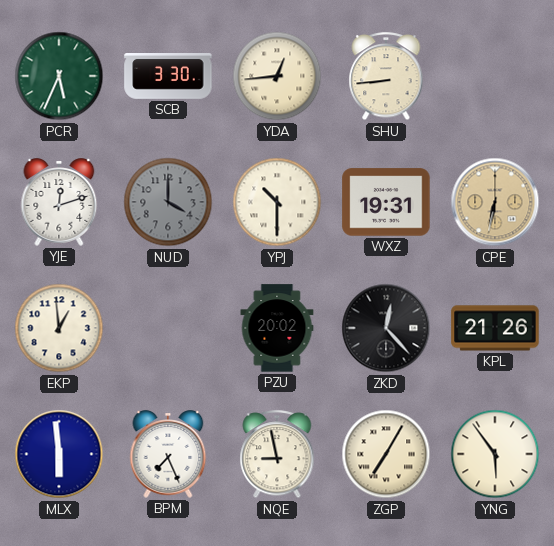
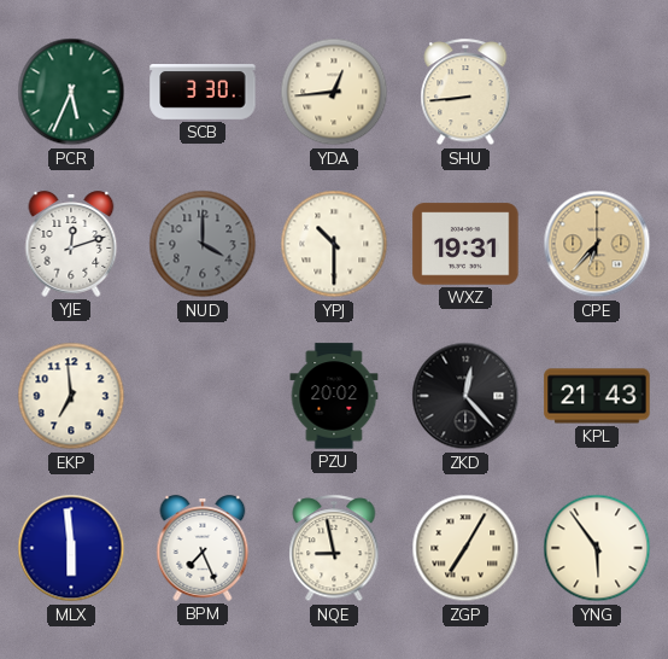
CPE: 6:32 -> 6:37
EKP: 12:59 -> 6:59
KPL: 21:26 -> 21:43
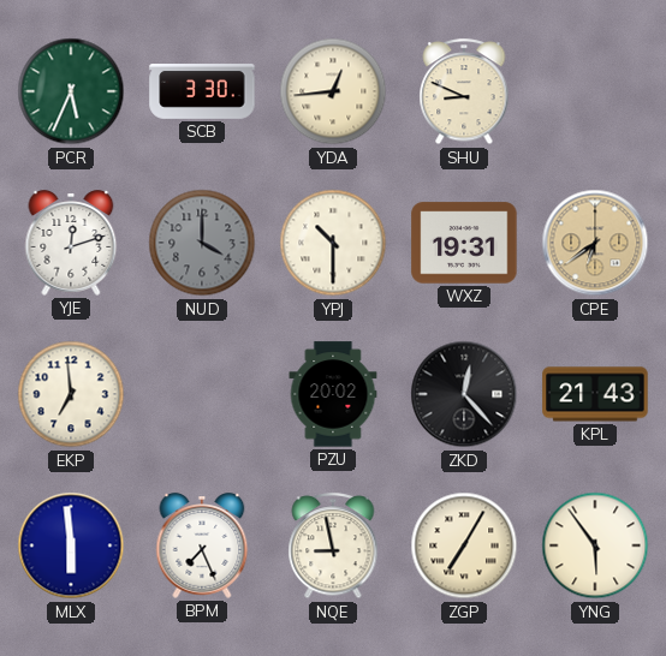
SHU: 8:44 -> 8:49
CPE: 6:37 -> 6:39
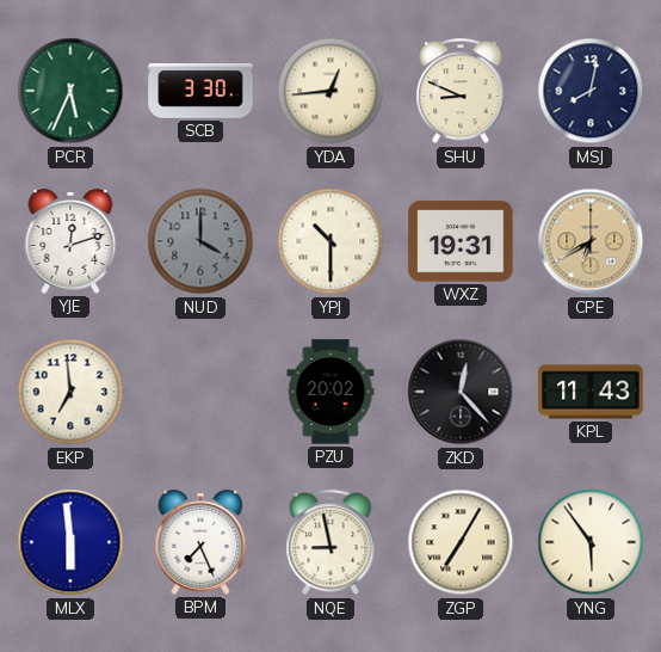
MSJ: none -> 8:02
CPE: 6:39 -> 6:40
KPL: 21:43 -> 11:43
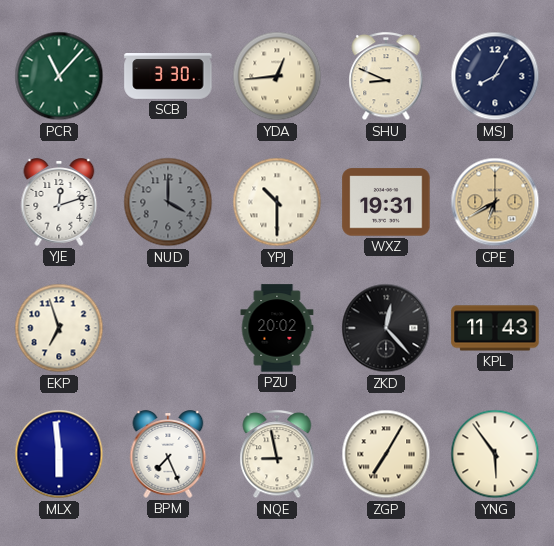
PCR: 5:34 -> 11:07
MSJ: 8:02 -> 8:05
EKP: 6:59 -> 6:57
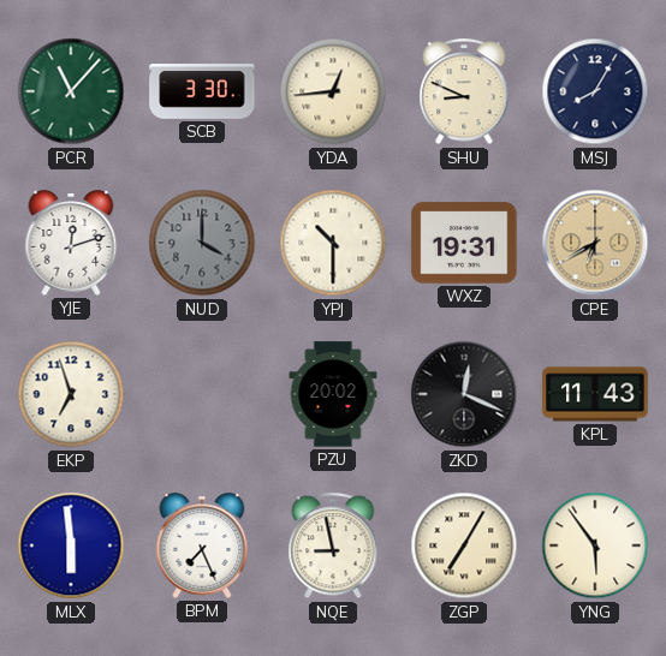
ZKD: 12:23 -> 12:19
